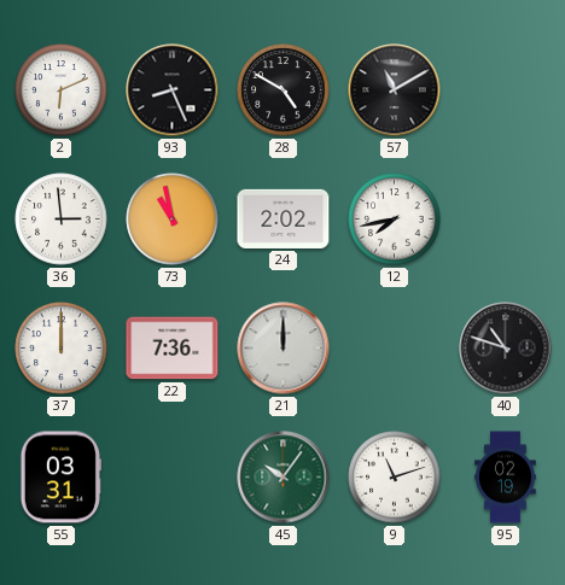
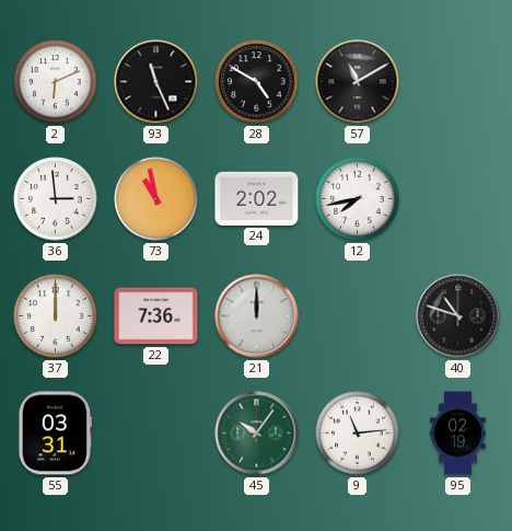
93: 8:26 -> 11:26
9: 11:12 -> 11:14
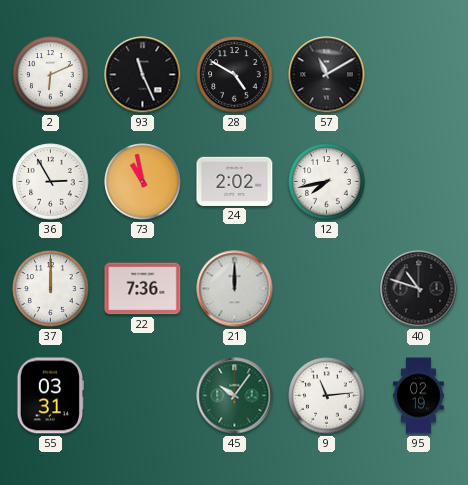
36: 2:59 -> 2:55
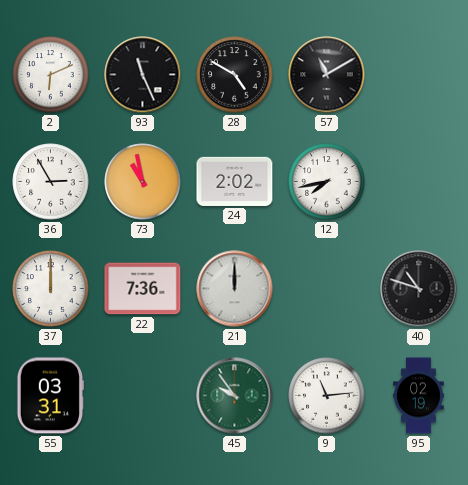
45: 10:06 -> 9:54
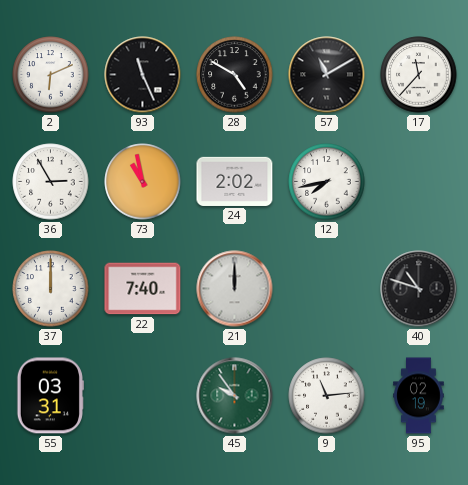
17: none -> 11:37
22: 7:36 -> 7:40
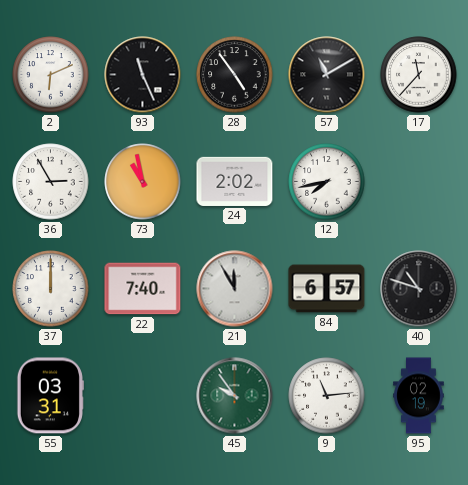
28: 4:50 -> 4:54
21: 12:00 -> 11:55
84: none -> 6:57
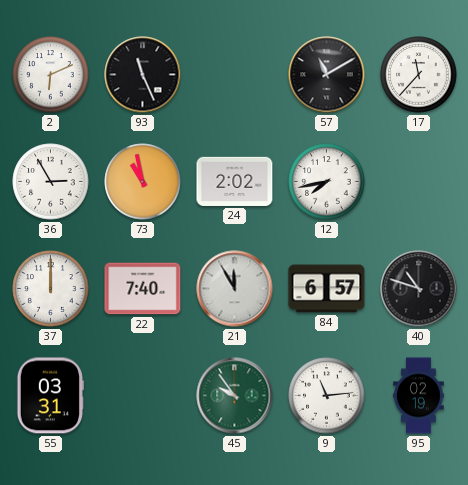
28: 4:54 -> none
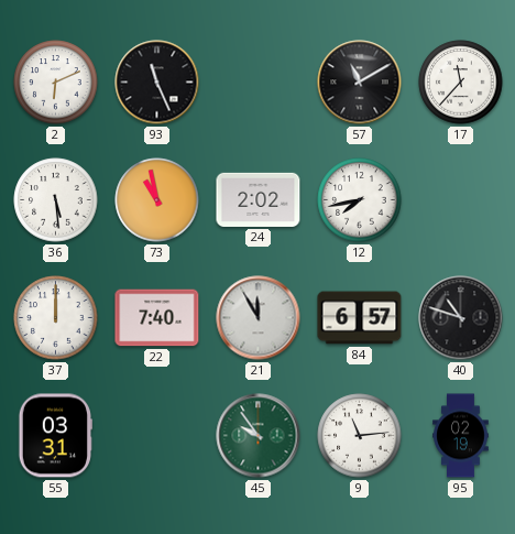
36: 2:55 -> 5:29
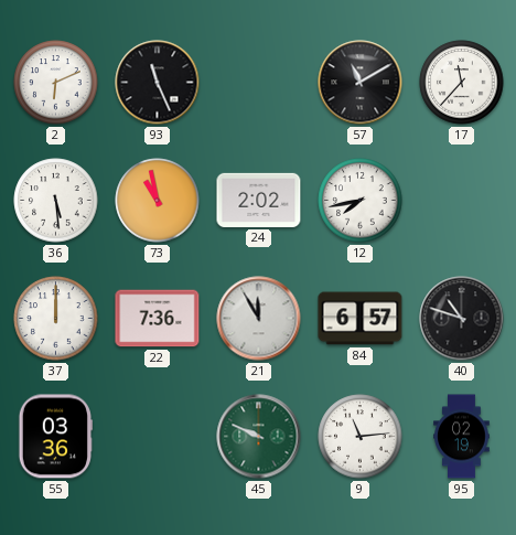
22: 7:40 -> 7:36
55: 03:31 -> 03:36
45: 9:54 -> 9:49
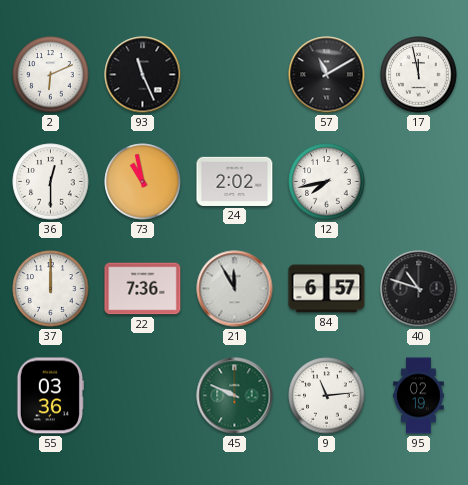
17: 11:37 -> 11:58
36: 5:29 -> 12:30
